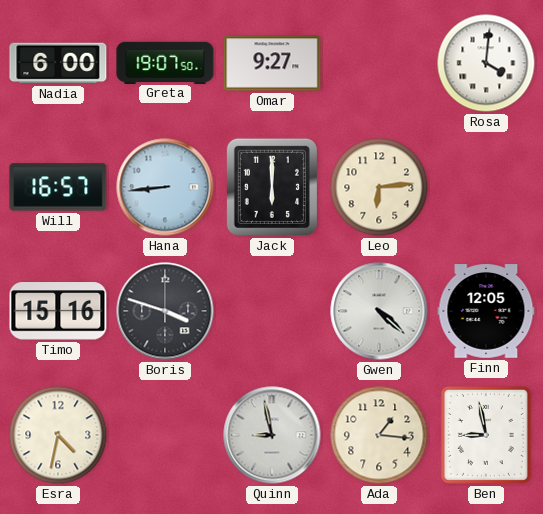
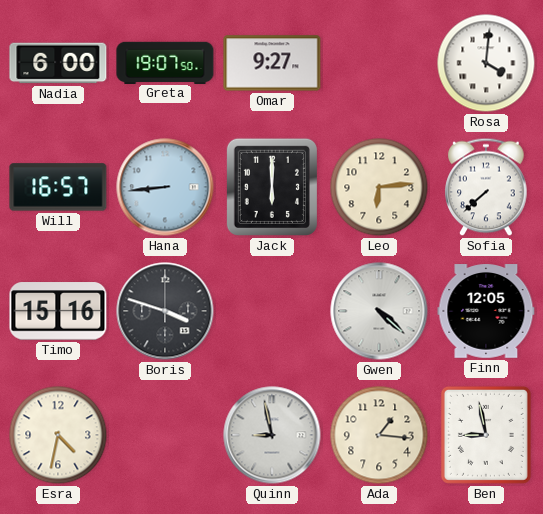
Sofia: none -> 7:38
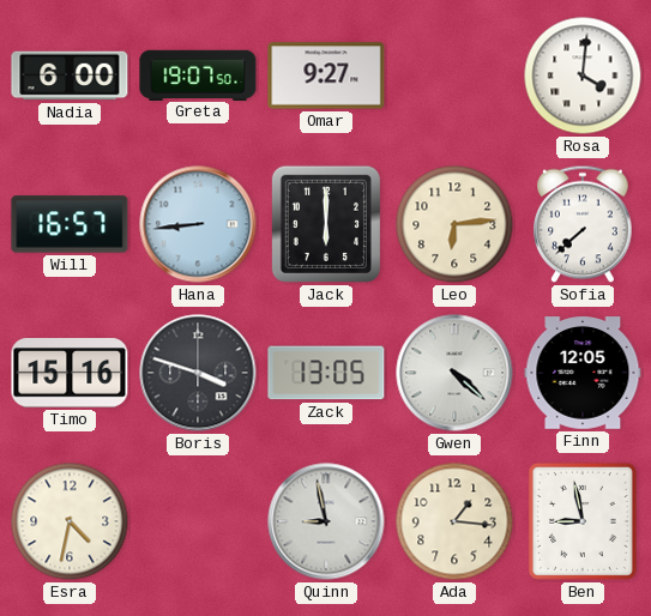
Zack: none -> 13:05
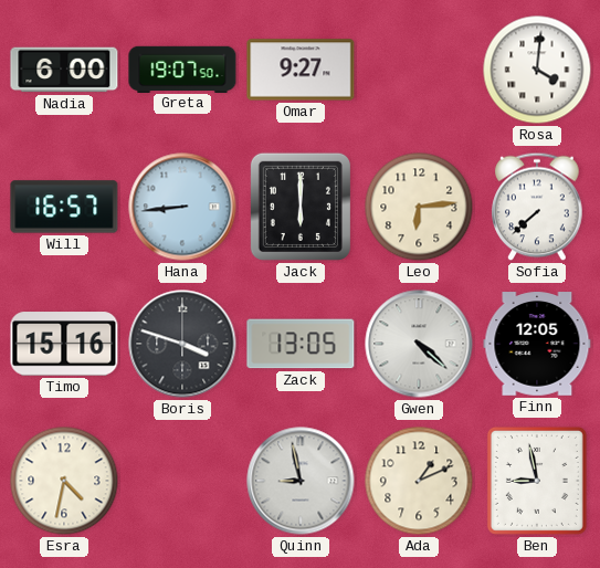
Ada: 1:16 -> 1:11
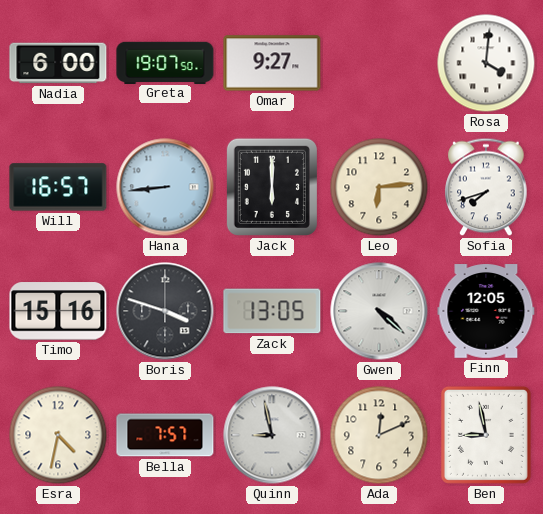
Sofia: 7:38 -> 7:42
Bella: none -> 7:57
Ada: 1:11 -> 12:11
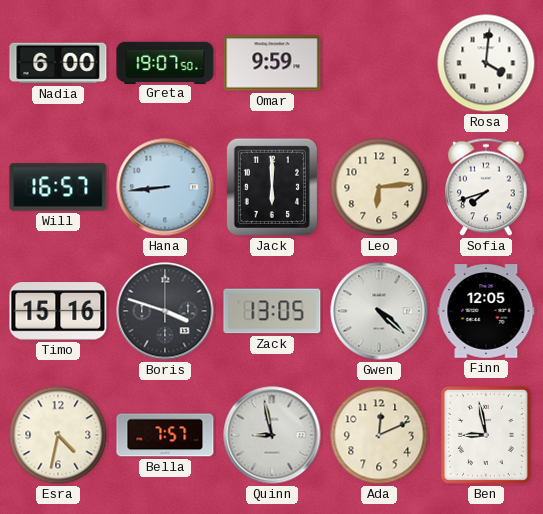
Omar: 9:27 -> 9:59
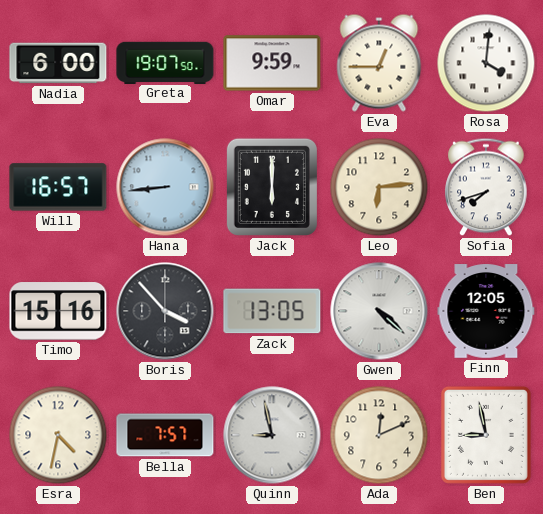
Eva: none -> 12:45
Boris: 3:48 -> 3:53
